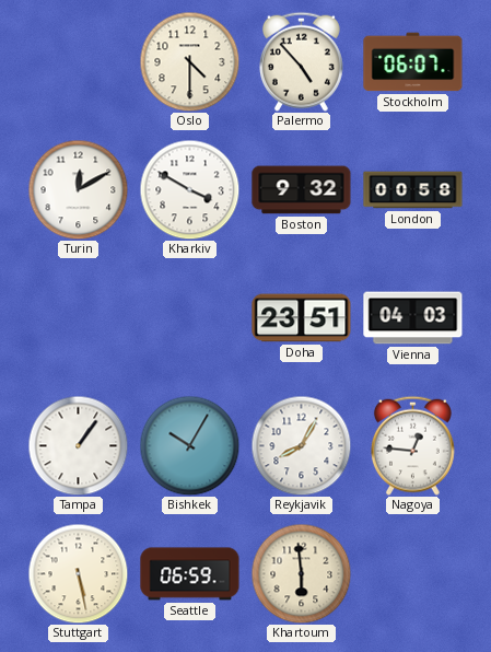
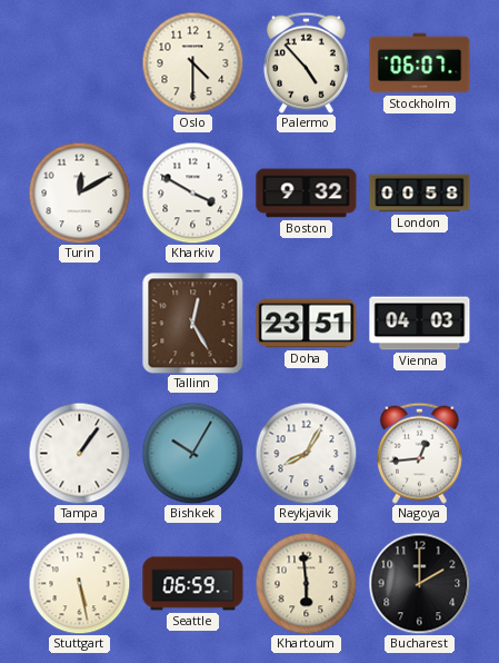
Tallinn: none -> 12:25
Nagoya: 12:46 -> 12:44
Bucharest: none -> 2:00
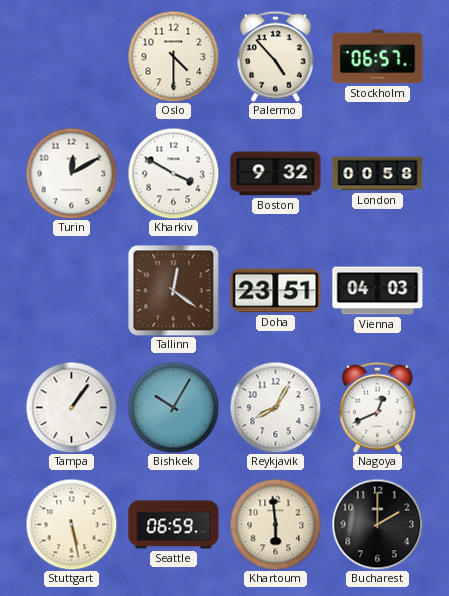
Stockholm: 06:07 -> 06:57
Tallinn: 12:25 -> 12:21
Nagoya: 12:44 -> 12:41
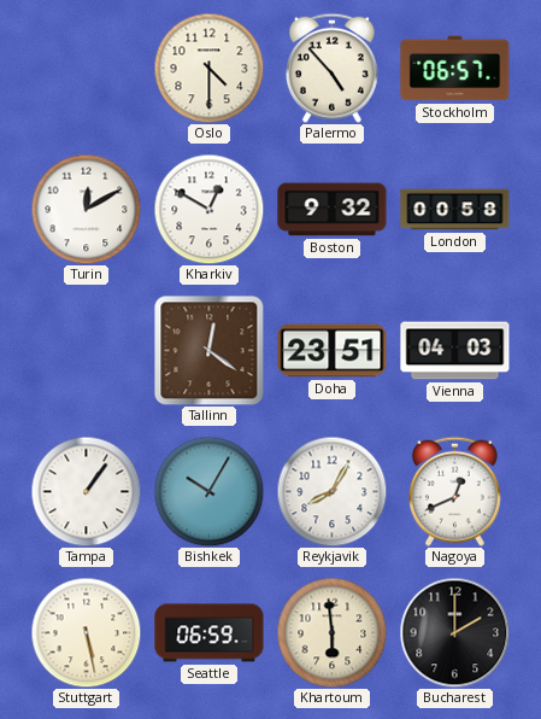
Kharkiv: 3:50 -> 12:50
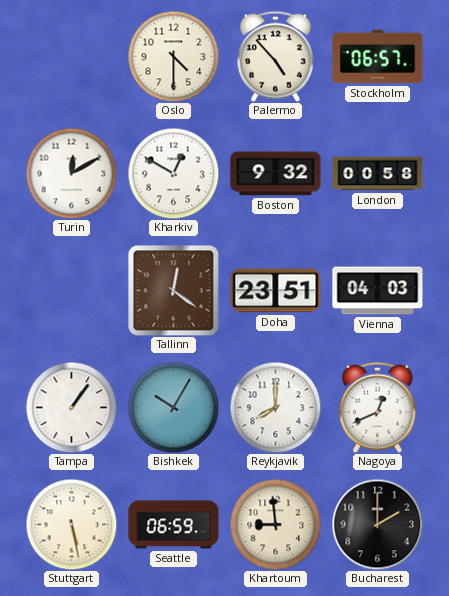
Reykjavik: 8:05 -> 8:00
Khartoum: 5:59 -> 8:59
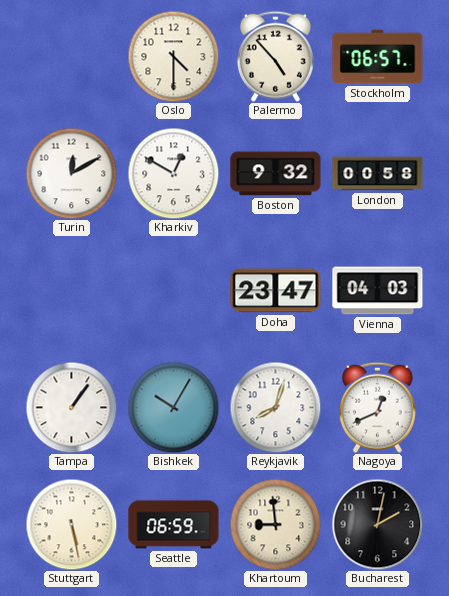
Tallinn: 12:21 -> none
Doha: 23:51 -> 23:47
Reykjavik: 8:00 -> 8:03
Bucharest: 2:00 -> 2:02
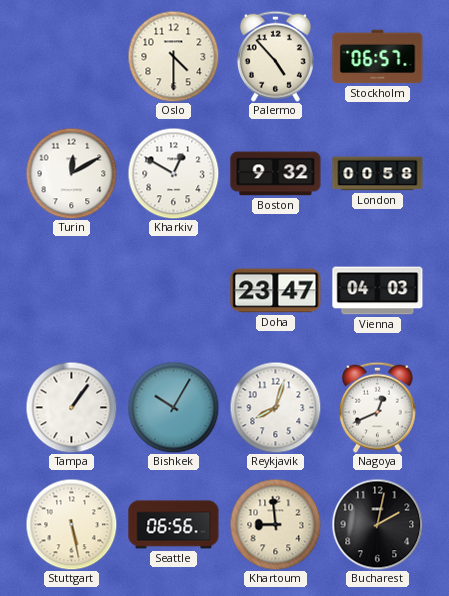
Seattle: 06:59 -> 06:56
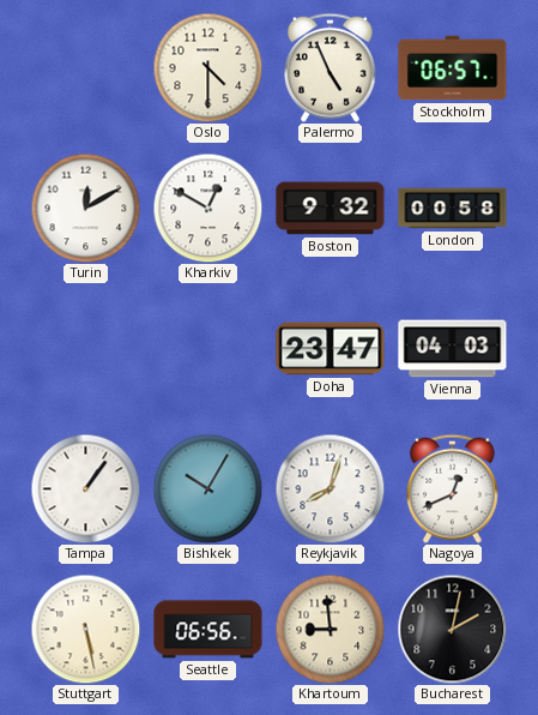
Palermo: 4:53 -> 4:56
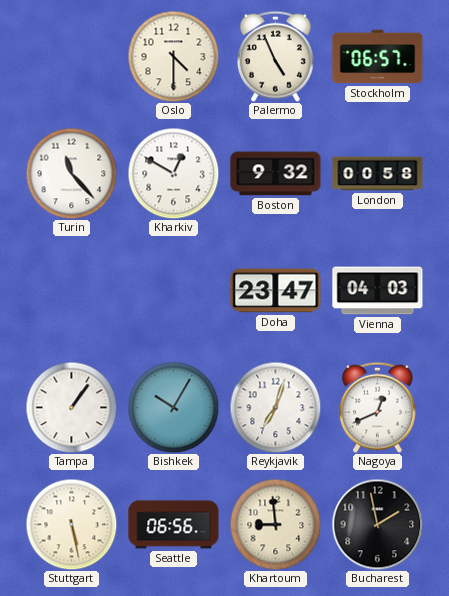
Turin: 12:10 -> 11:23
Reykjavik: 8:03 -> 7:03
Bucharest: 2:02 -> 1:58
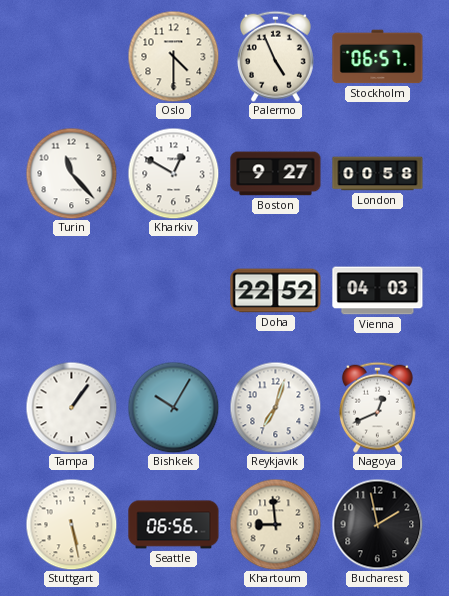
Boston: 9:32 -> 9:27
Doha: 23:47 -> 22:52
